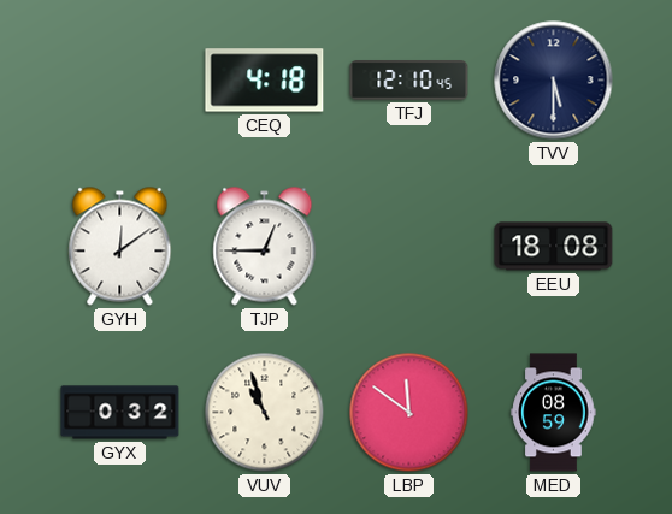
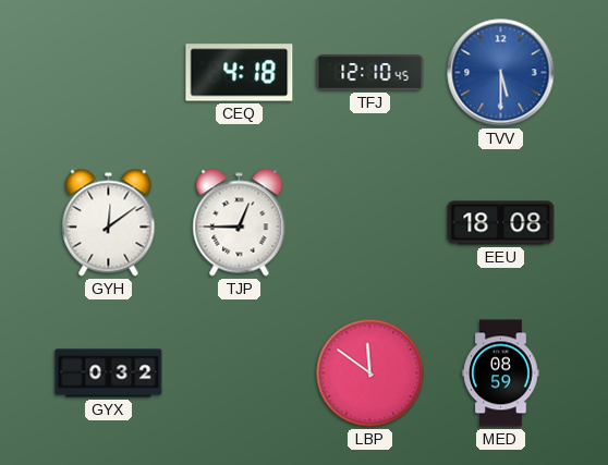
TVV dial: navy -> blue
VUV: 10:57 -> none
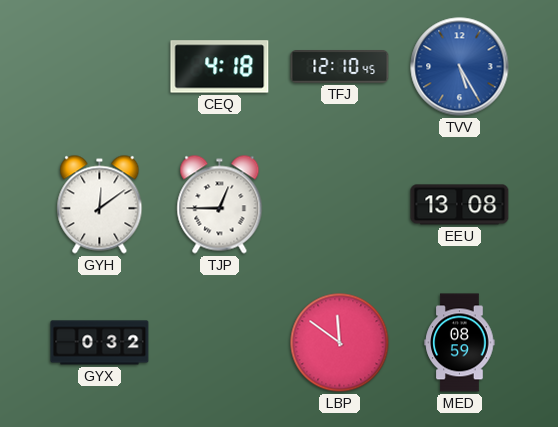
TVV: 5:30 -> 5:25
EEU: 18:08 -> 13:08
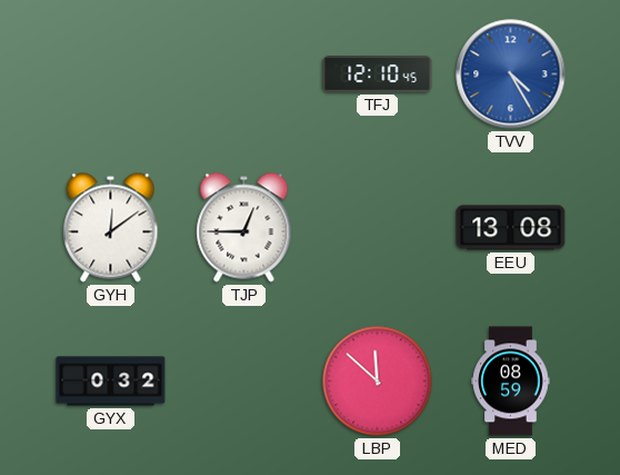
CEQ: 4:18 -> none
TVV: 5:25 -> 4:25
LBP: 11:51 -> 11:52
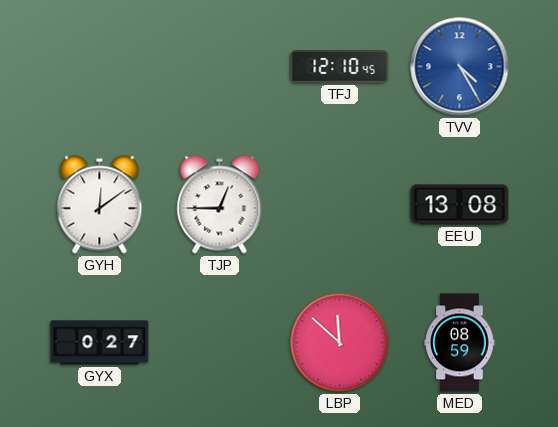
GYX: 0:32 -> 0:27
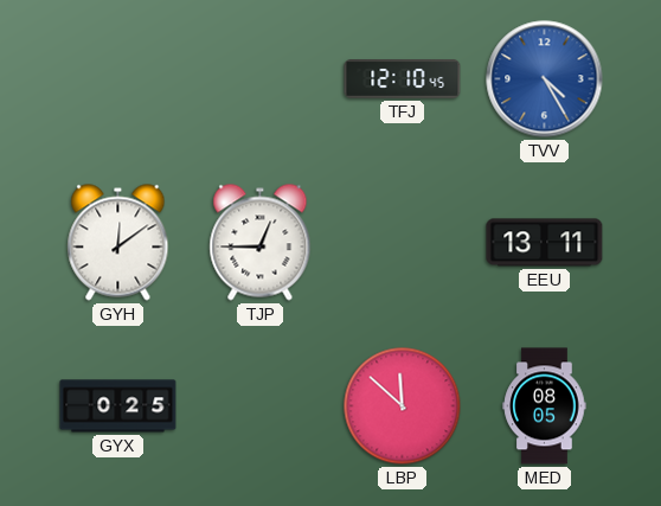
EEU: 13:08 -> 13:11
GYX: 0:27 -> 0:25
MED: 08:59 -> 08:05
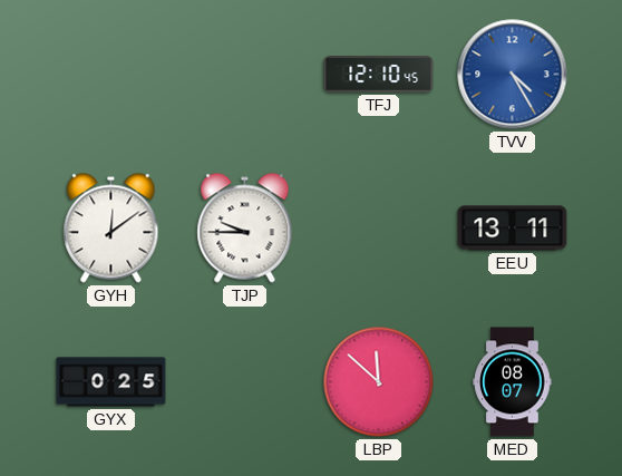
TJP: 12:45 -> 9:45
MED: 08:05 -> 08:07
